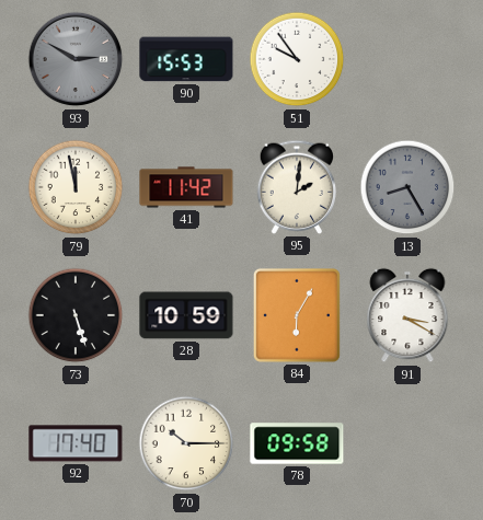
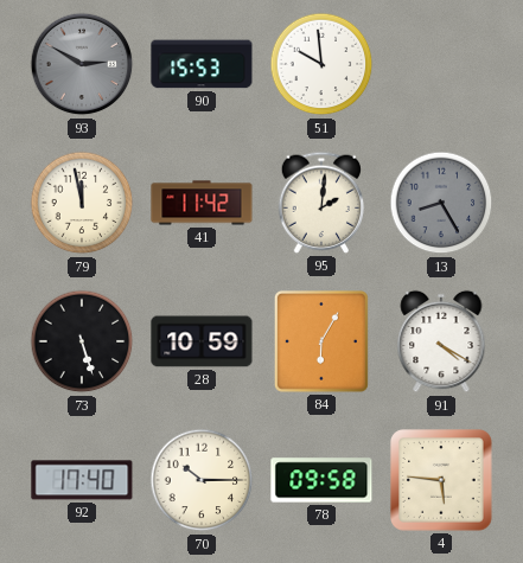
51: 9:54 -> 9:59
91: 3:20 -> 4:20
4: none -> 5:46
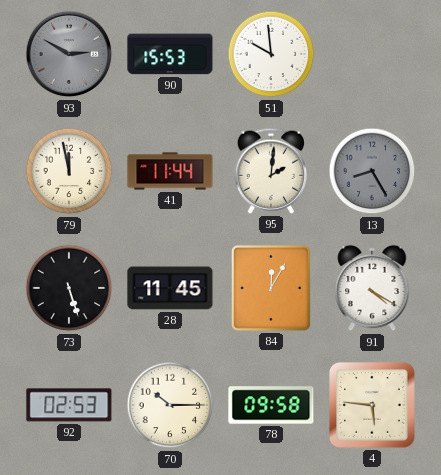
41: 11:42 -> 11:44
28: 10:59 -> 11:45
84: 6:05 -> 12:05
92: 17:40 -> 02:53
